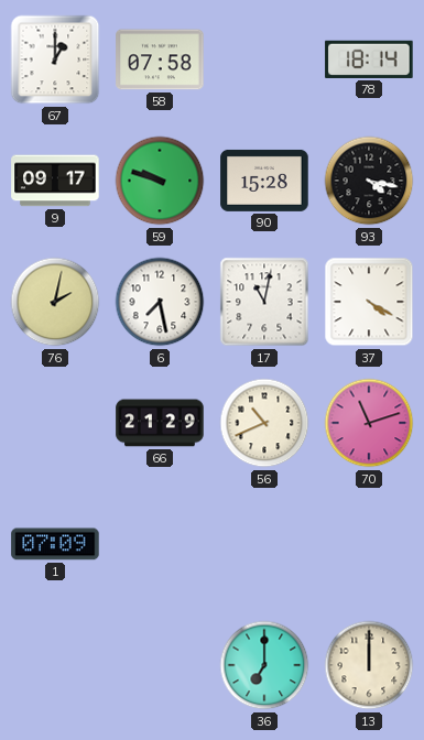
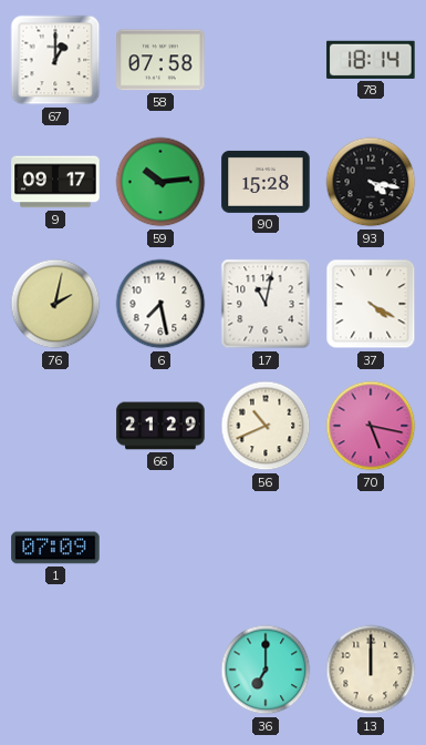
59: 9:48 -> 10:14
70: 11:12 -> 5:17
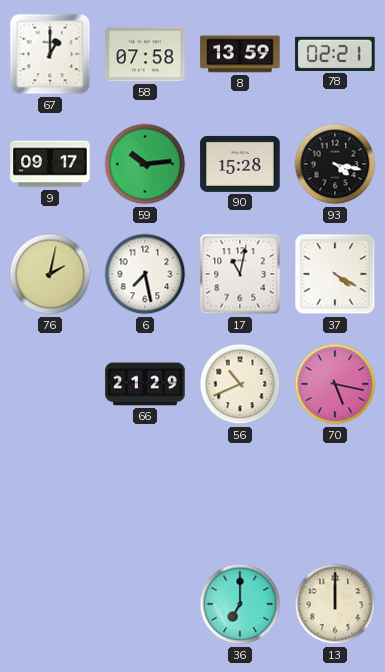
8: none -> 13:59
78: 18:14 -> 02:21
1: 07:09 -> none
